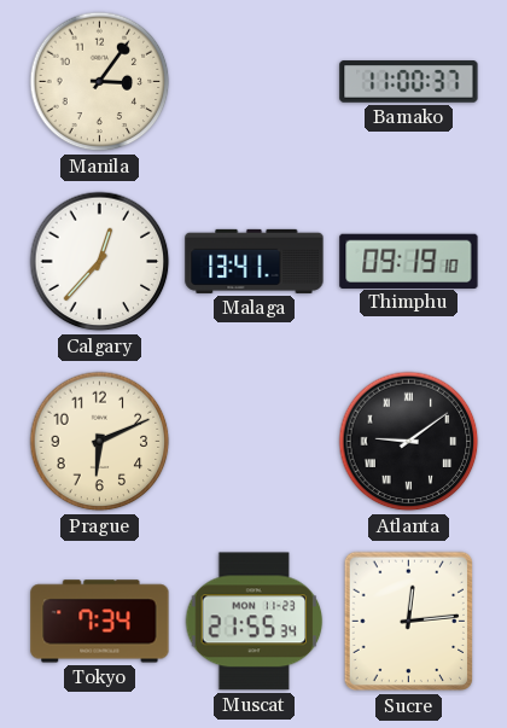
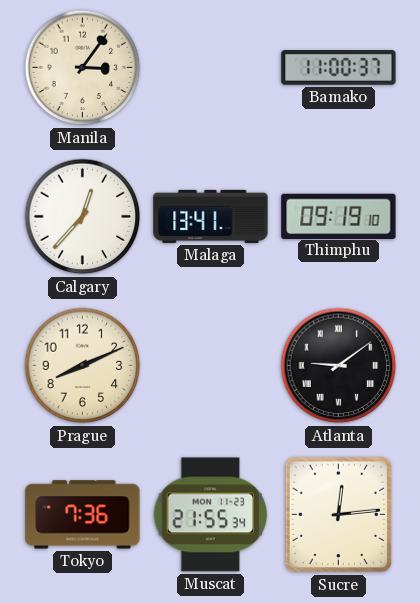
Prague: 6:11 -> 8:11
Tokyo: 7:34 -> 7:36
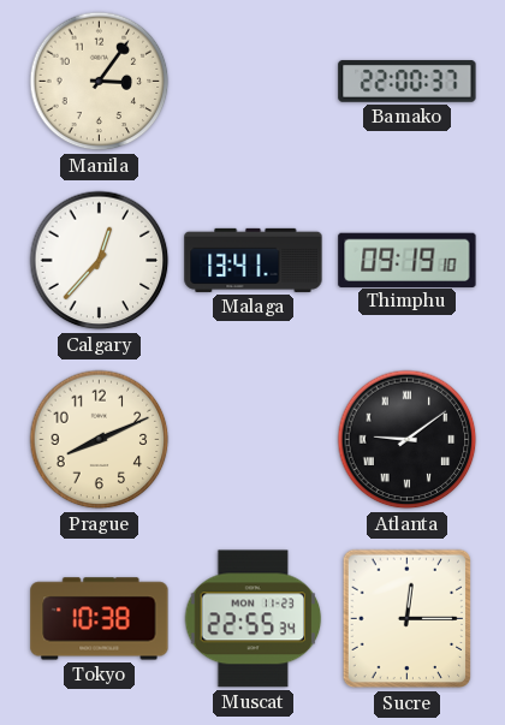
Bamako: 11:00 -> 22:00
Tokyo: 7:36 -> 10:38
Muscat: 21:55 -> 22:55
Sucre: 12:14 -> 12:15
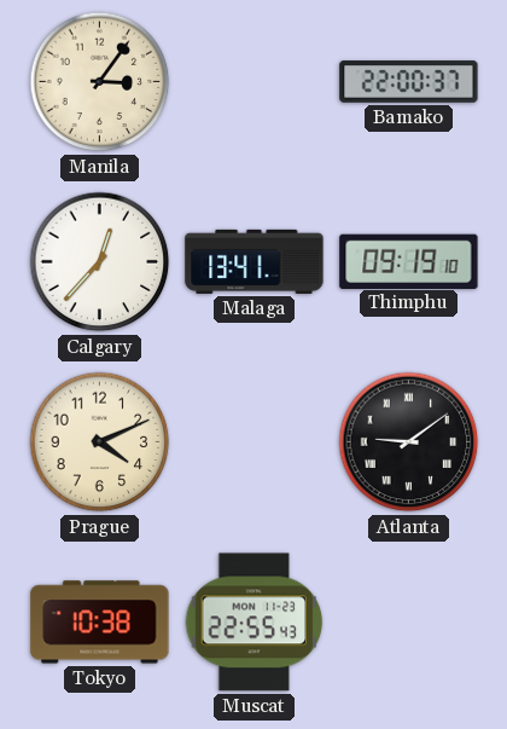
Prague: 8:11 -> 4:11
Muscat: 22:55:34 -> 22:55:43
Sucre: 12:15 -> none
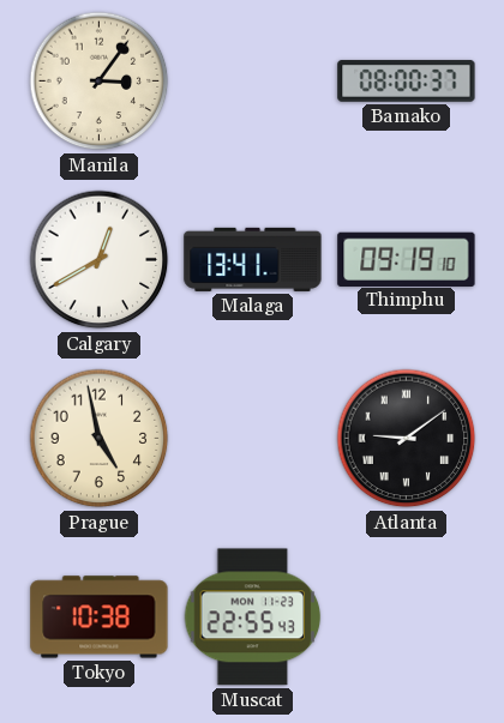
Bamako: 22:00 -> 08:00
Calgary: 12:37 -> 12:40
Prague: 4:11 -> 4:58
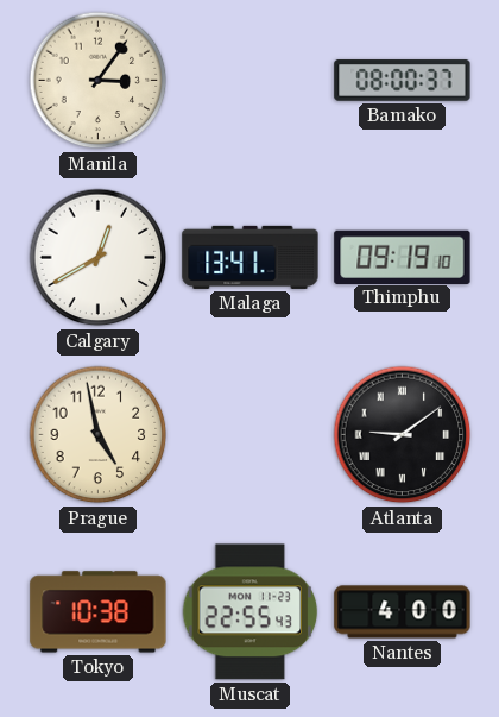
Nantes: none -> 4:00
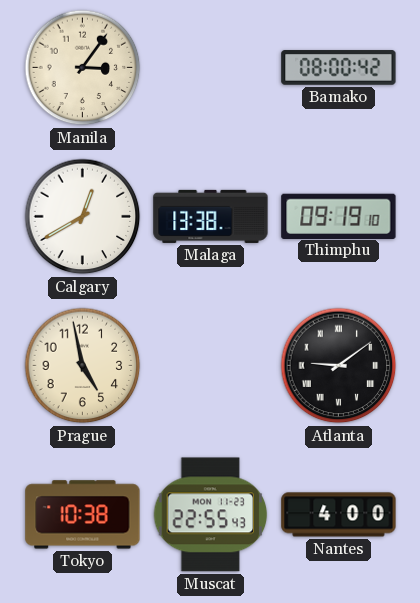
Bamako: 08:00:37 -> 08:00:42
Malaga: 13:41 -> 13:38
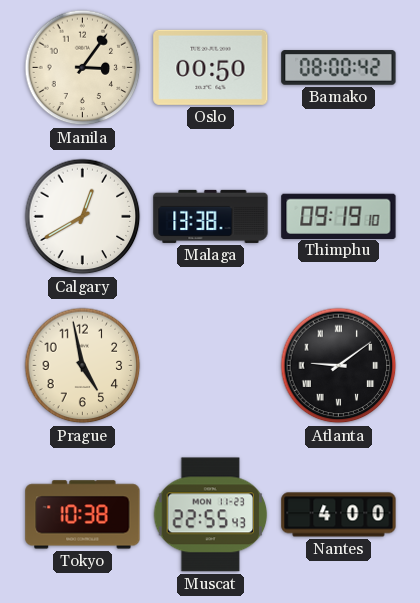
Oslo: none -> 00:50
